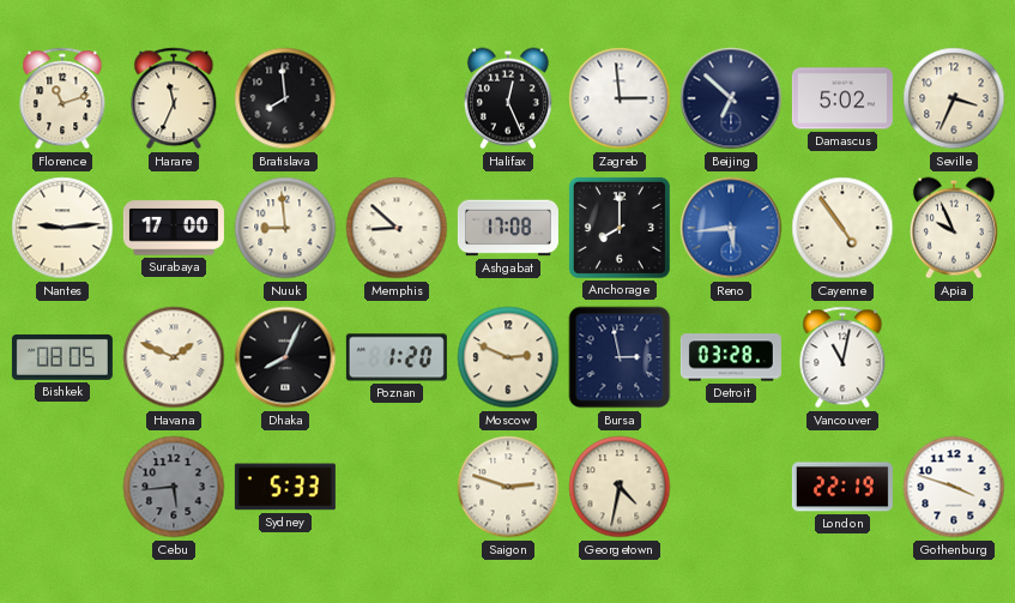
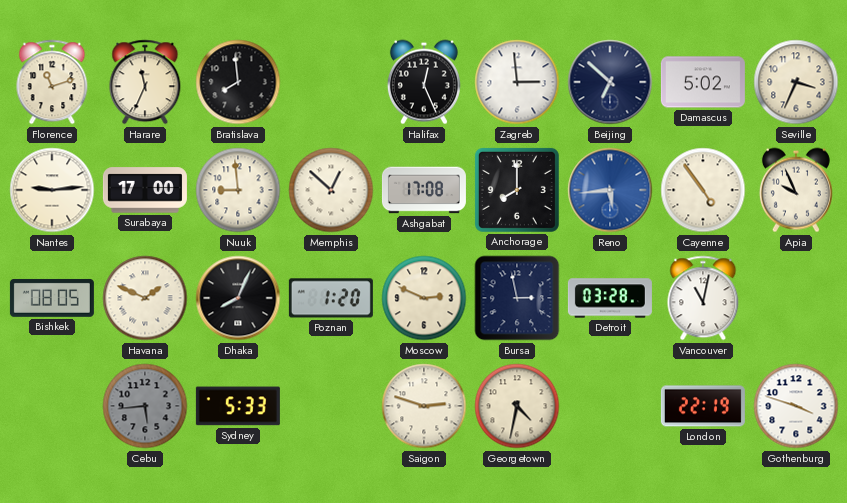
Memphis: 8:52 -> 12:52
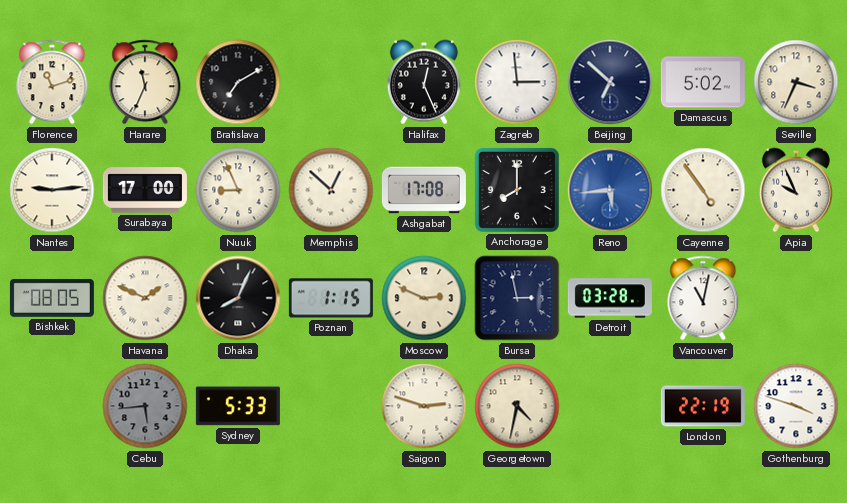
Bratislava: 7:59 -> 7:10
Nuuk: 8:59 -> 8:56
Poznan: 1:20 -> 1:15
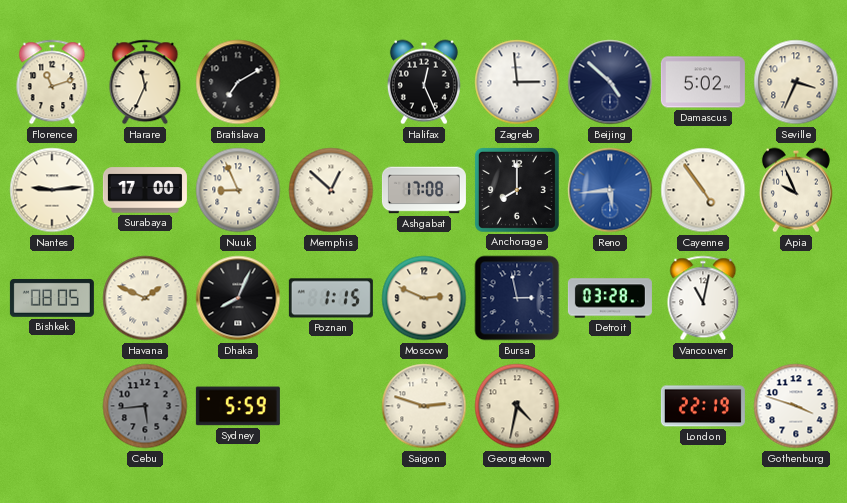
Beijing: 6:52 -> 4:52
Sydney: 5:33 -> 5:59
